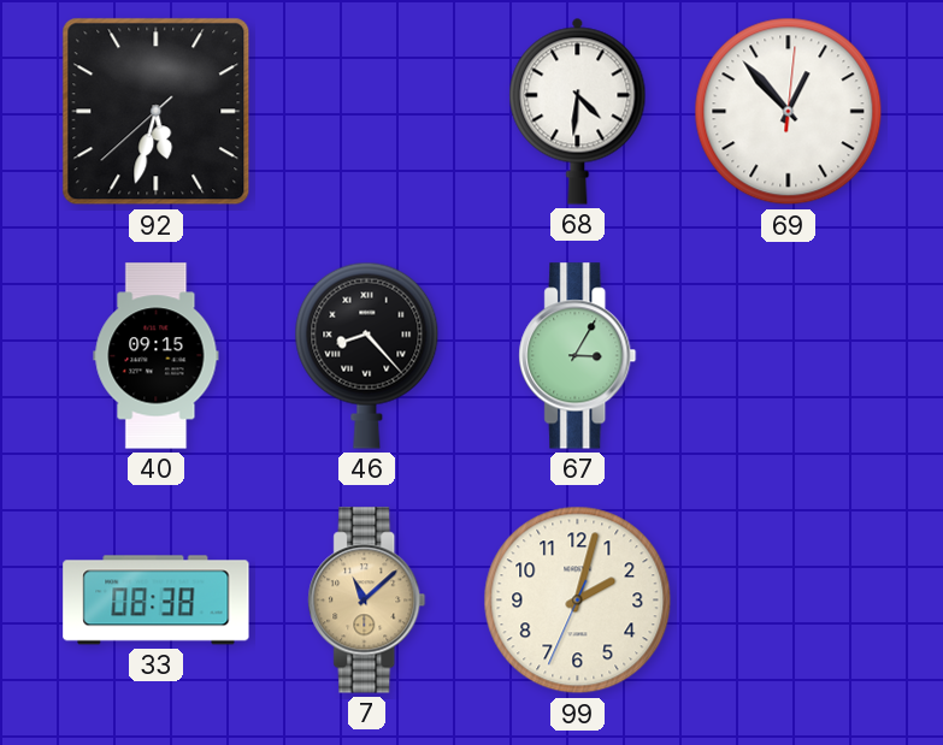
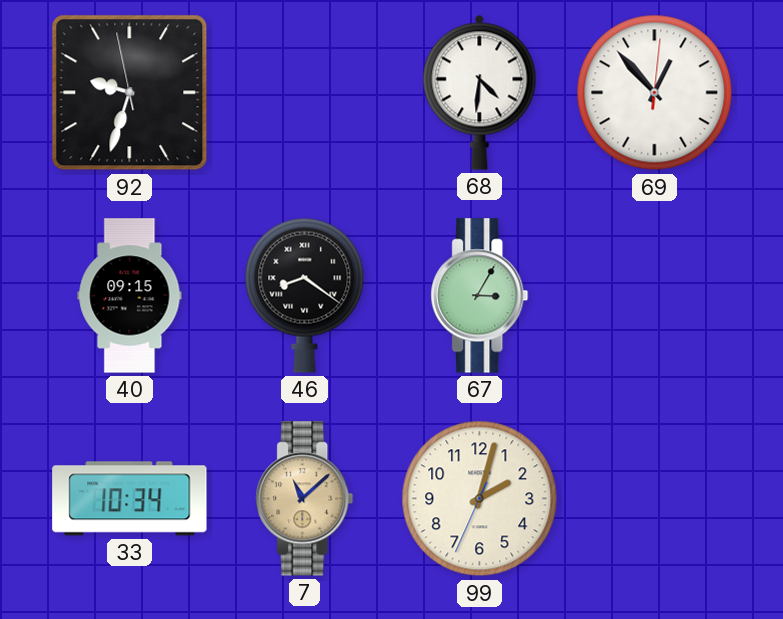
92: 5:32 -> 9:32
46: 8:23 -> 8:21
33: 08:38 -> 10:34
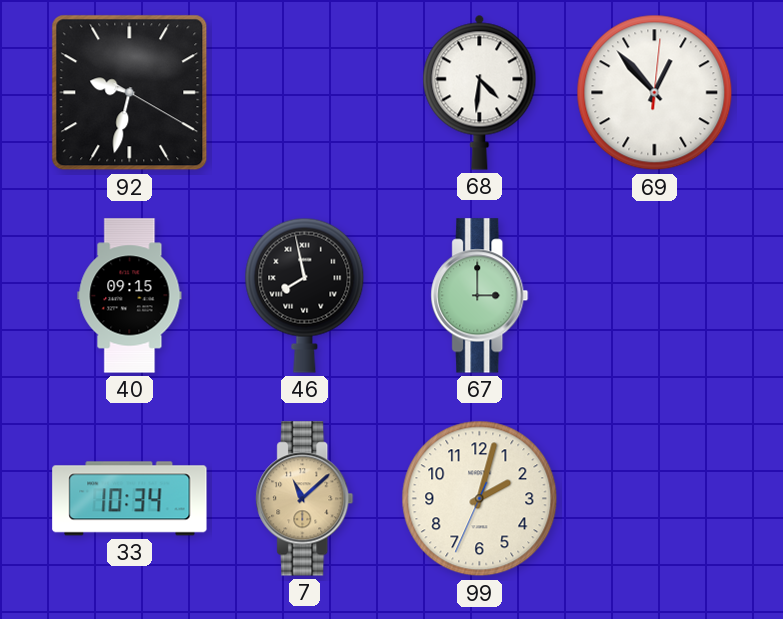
92: 9:32:58 -> 9:32:20
46: 8:21 -> 7:58
67: 3:05 -> 3:00
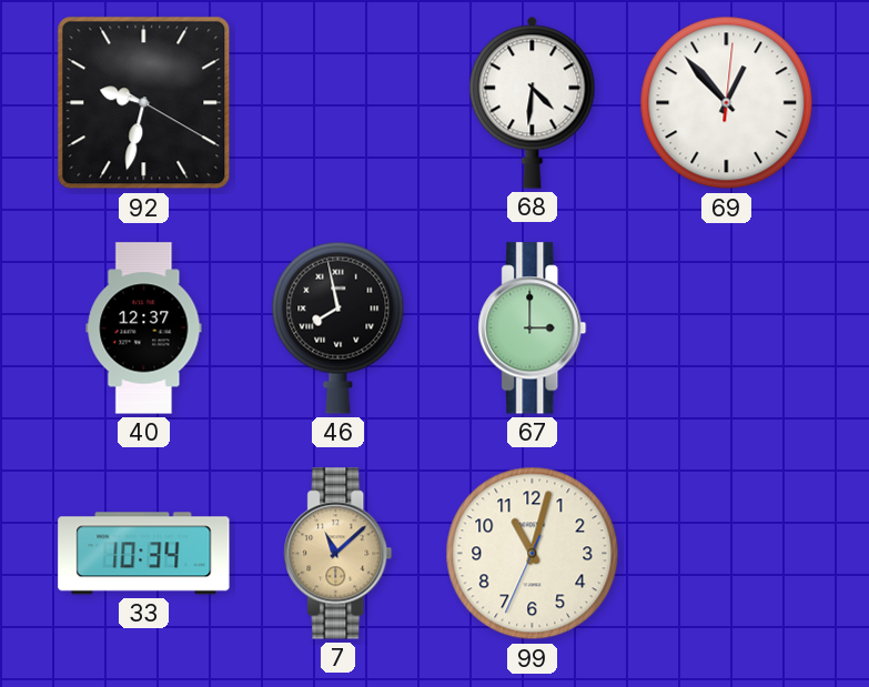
40: 09:15 -> 12:37
99: 2:02 -> 11:02
